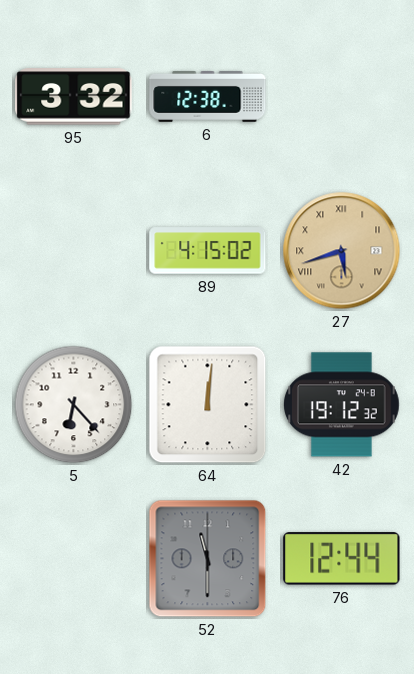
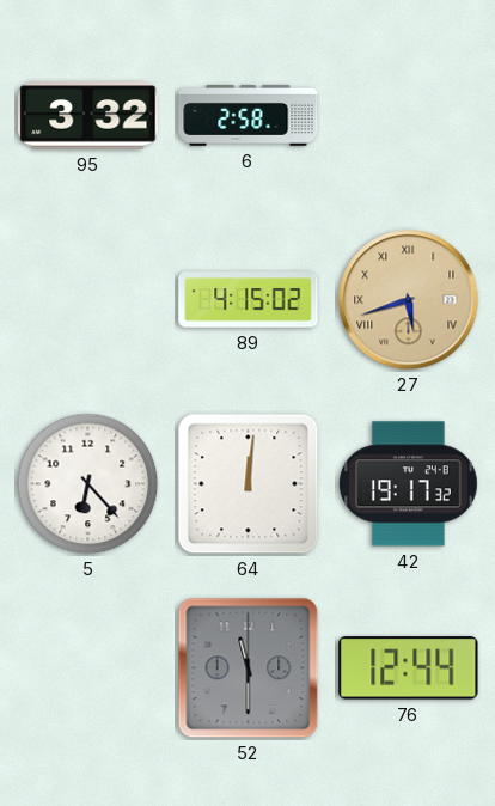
6: 12:38 -> 2:58
42: 19:12 -> 19:17
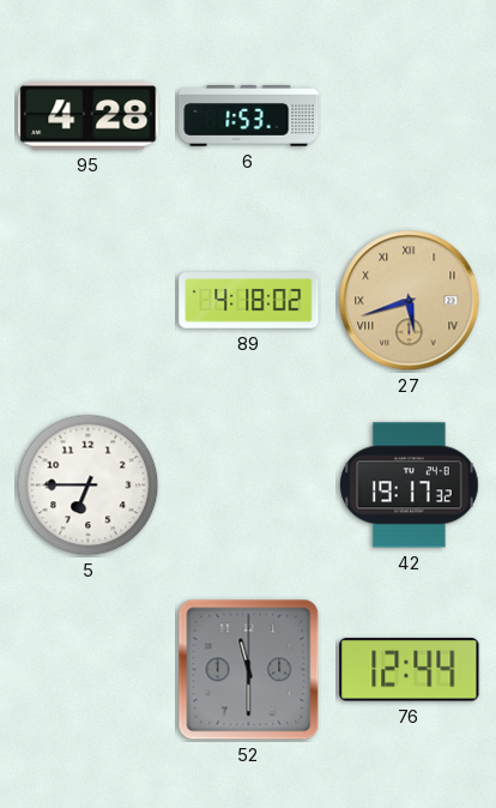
95: 3:32 -> 4:28
6: 2:58 -> 1:53
89: 4:15 -> 4:18
5: 6:23 -> 6:45
64: 12:01 -> none
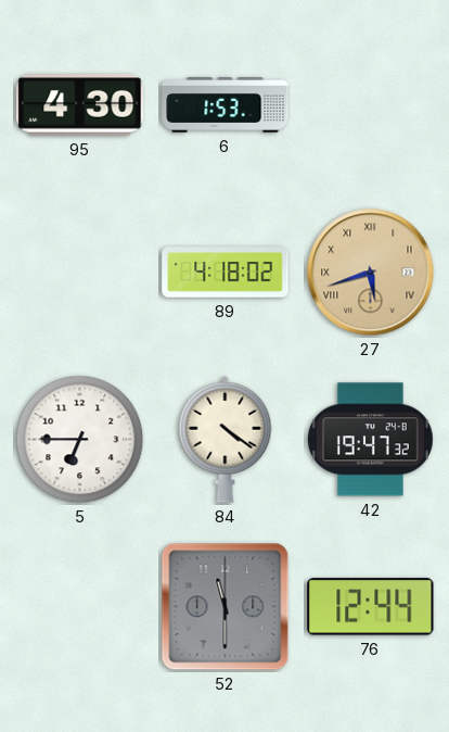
95: 4:28 -> 4:30
84: none -> 4:21
42: 19:17 -> 19:47
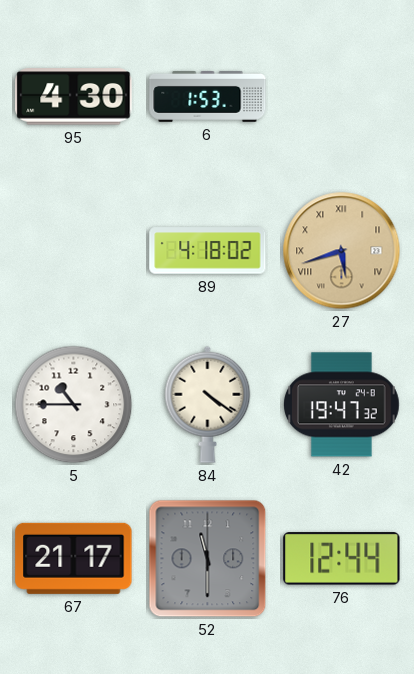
5: 6:45 -> 10:45
67: none -> 21:17
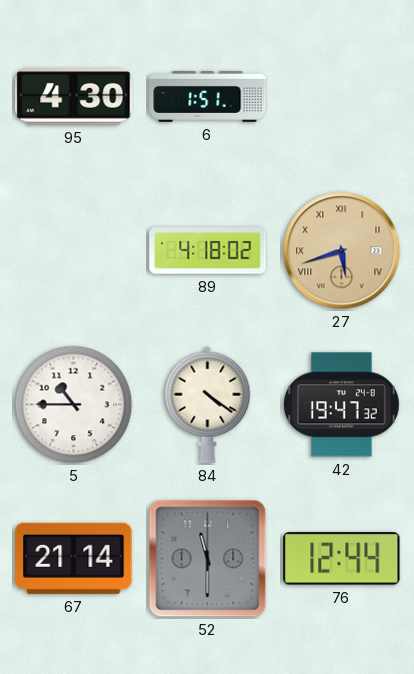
6: 1:53 -> 1:51
67: 21:17 -> 21:14
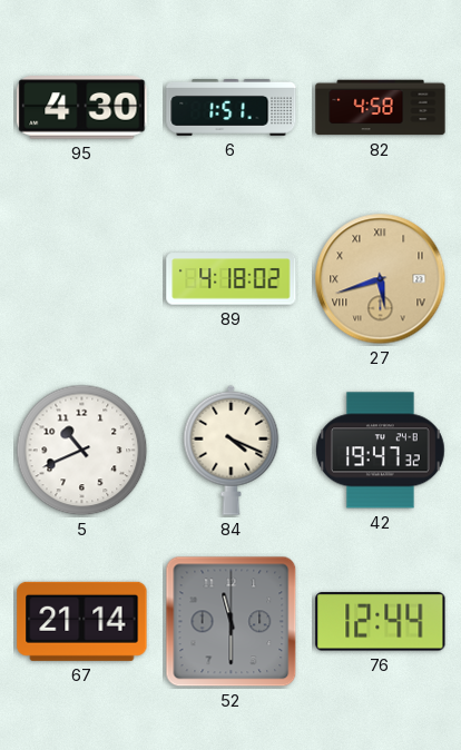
82: none -> 4:58
5: 10:45 -> 10:41
84: 4:21 -> 4:19
